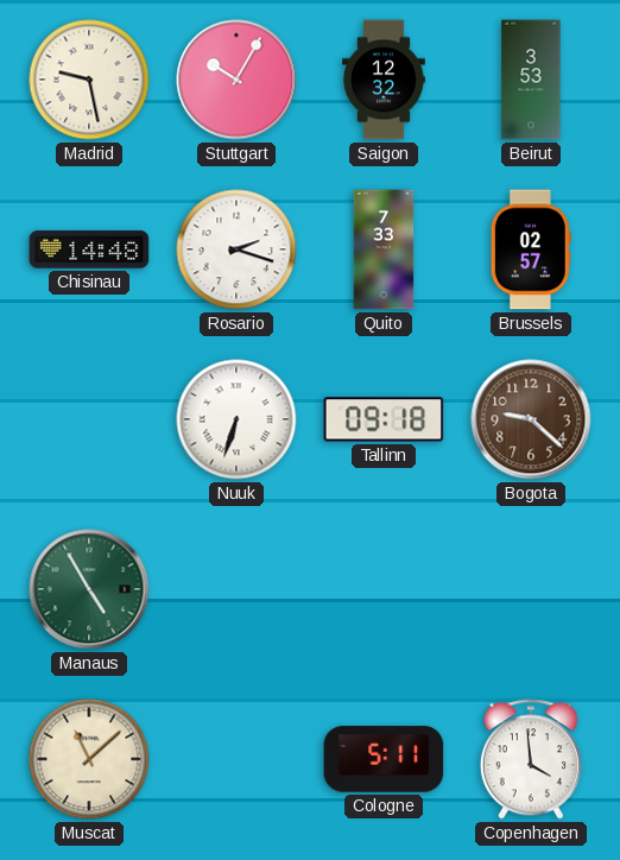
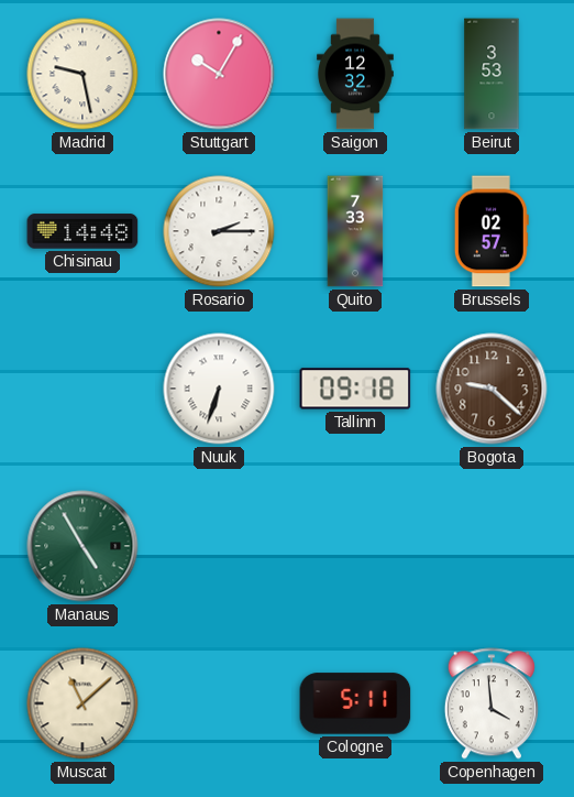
Rosario: 2:18 -> 2:15
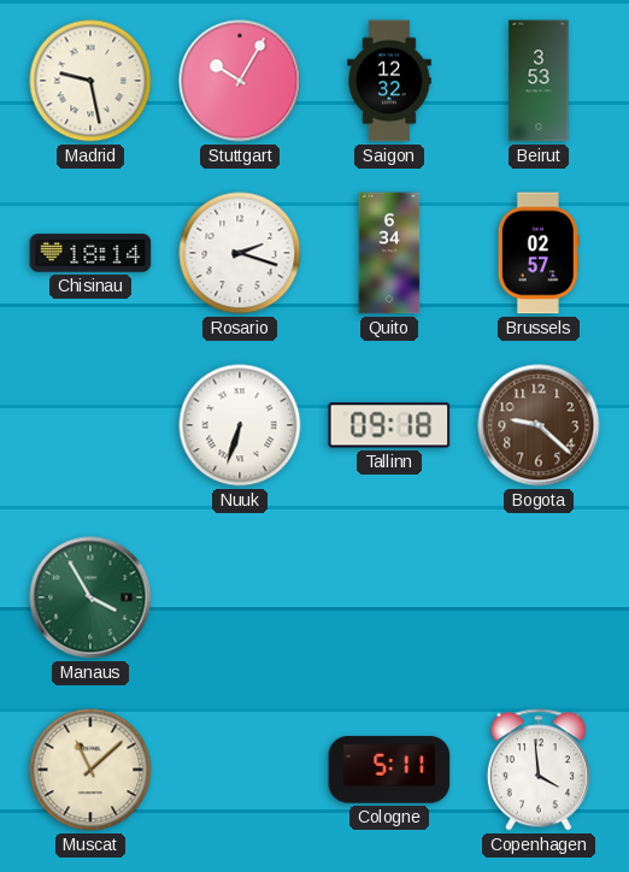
Chisinau: 14:48 -> 18:14
Rosario: 2:15 -> 2:18
Quito: 7:33 -> 6:34
Manaus: 4:55 -> 3:55
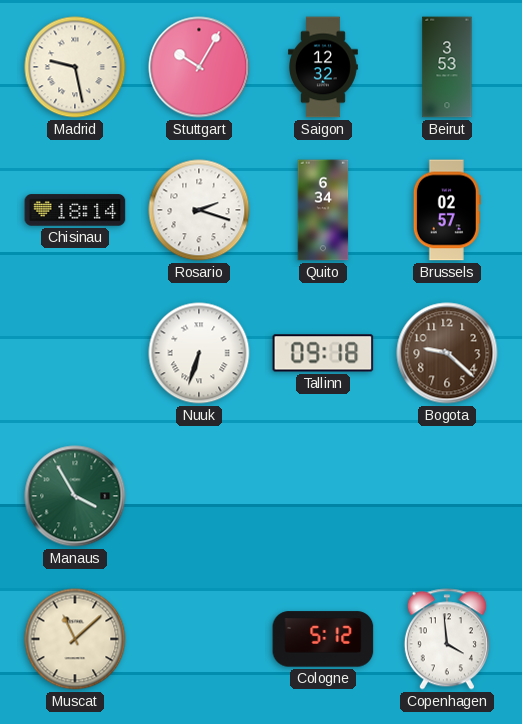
Cologne: 5:11 -> 5:12
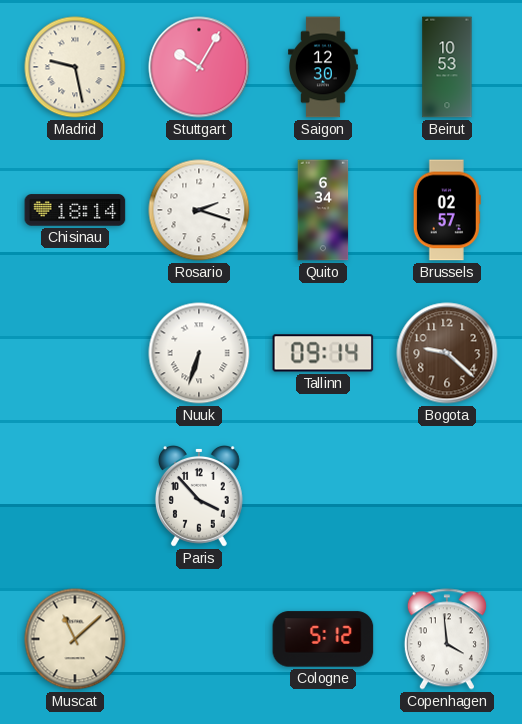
Saigon: 12:32 -> 12:30
Beirut: 3:53 -> 10:53
Tallinn: 09:18 -> 09:14
Manaus: 3:55 -> none
Paris: none -> 3:53
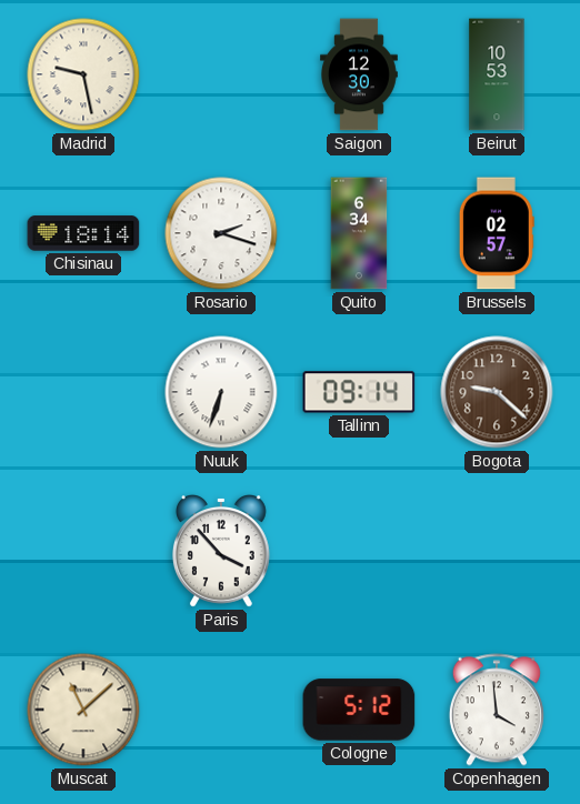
Stuttgart: 10:05 -> none
